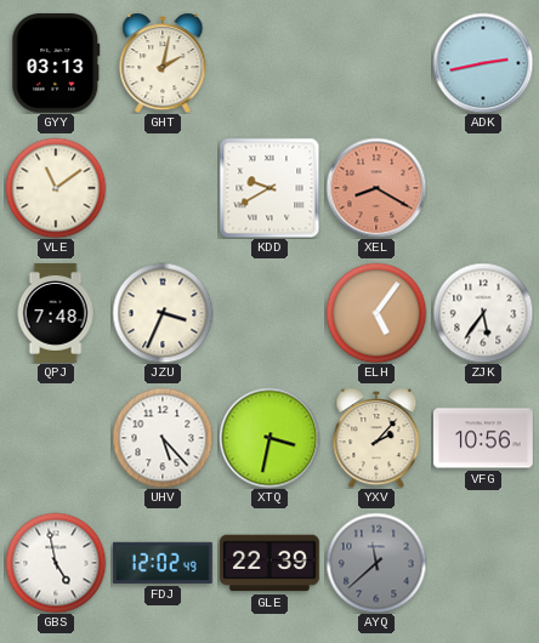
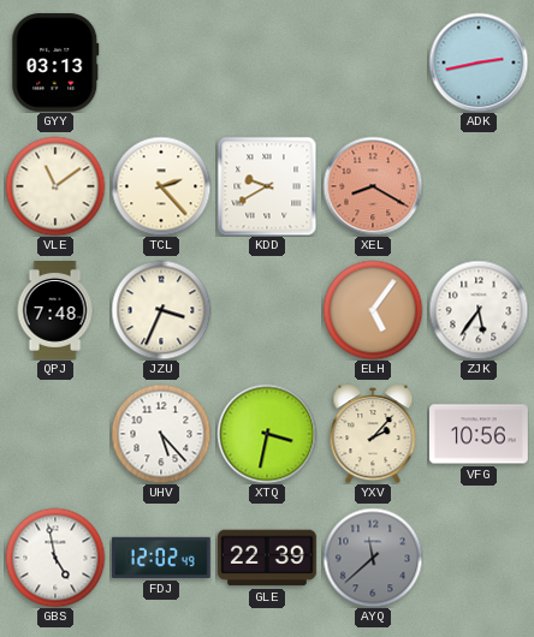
GHT: 2:02 -> none
TCL: none -> 2:23
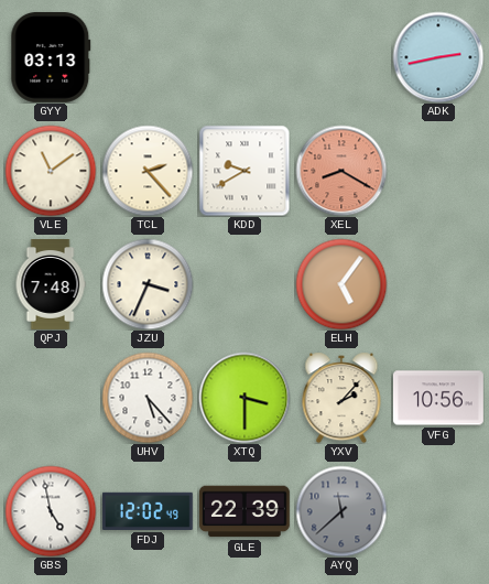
ZJK: 5:36 -> none
XTQ: 3:32 -> 3:30
